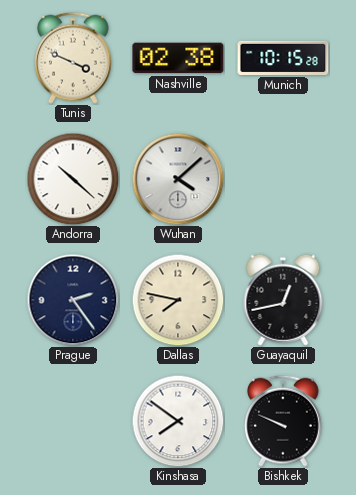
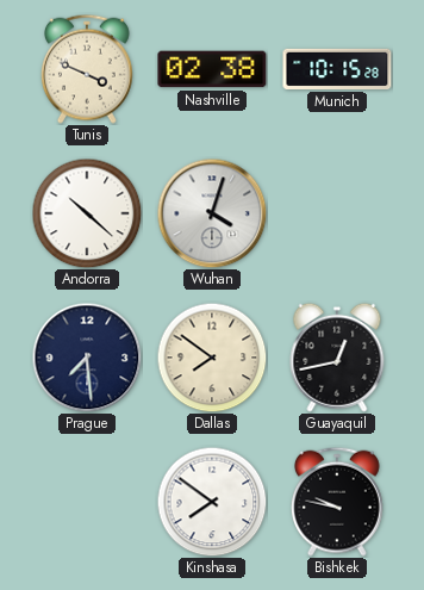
Wuhan: 4:08 -> 4:03
Prague: 2:24 -> 7:29
Dallas: 7:47 -> 7:51
Bishkek: 9:49 -> 9:47
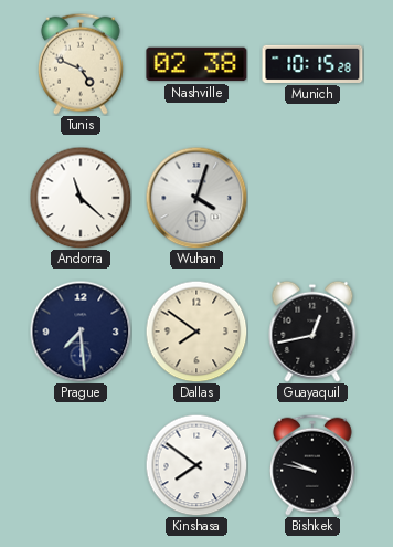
Tunis: 3:49 -> 4:49
Andorra: 10:22 -> 11:22
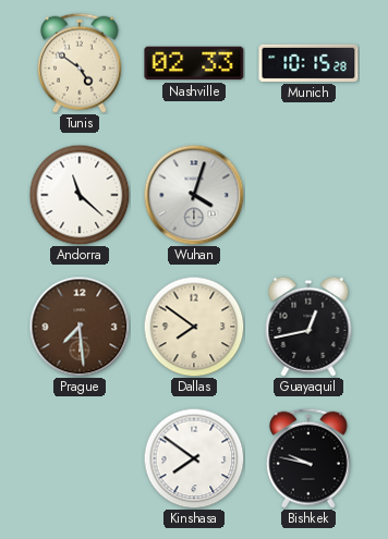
Tunis: 4:49 -> 4:51
Nashville: 02:38 -> 02:33
Prague dial: navy -> brown
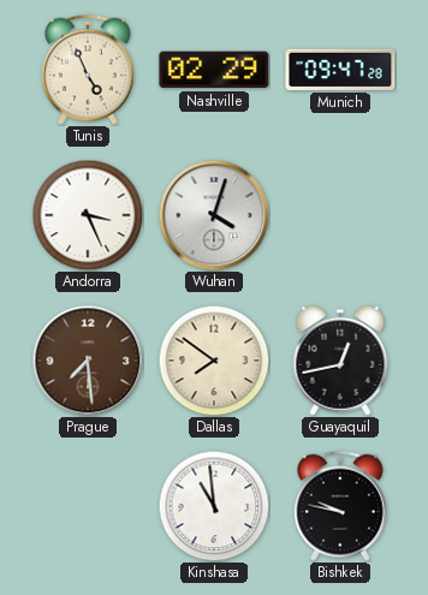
Tunis: 4:51 -> 4:56
Nashville: 02:33 -> 02:29
Munich: 10:15 -> 09:47
Andorra: 11:22 -> 3:26
Kinshasa: 7:51 -> 10:59
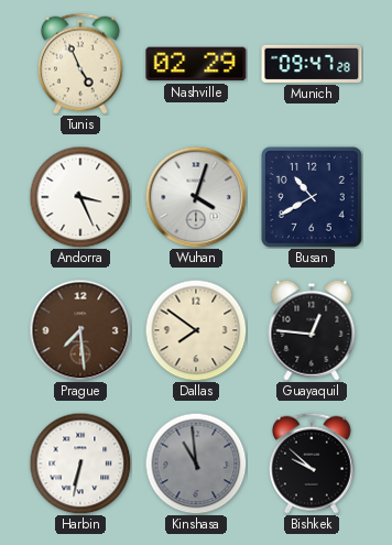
Busan: none -> 10:40
Guayaquil: 12:43 -> 12:46
Harbin: none -> 6:32
Kinshasa dial: white -> grey
Bishkek: 9:47 -> 9:52
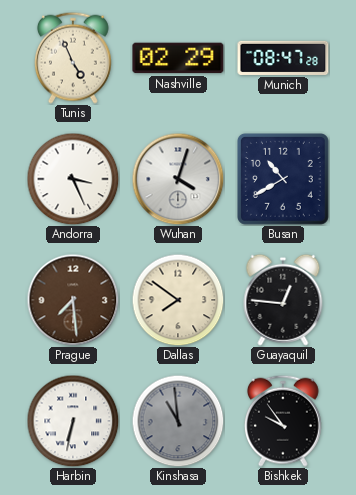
Munich: 09:47 -> 08:47
Bishkek: 9:52 -> 9:54
